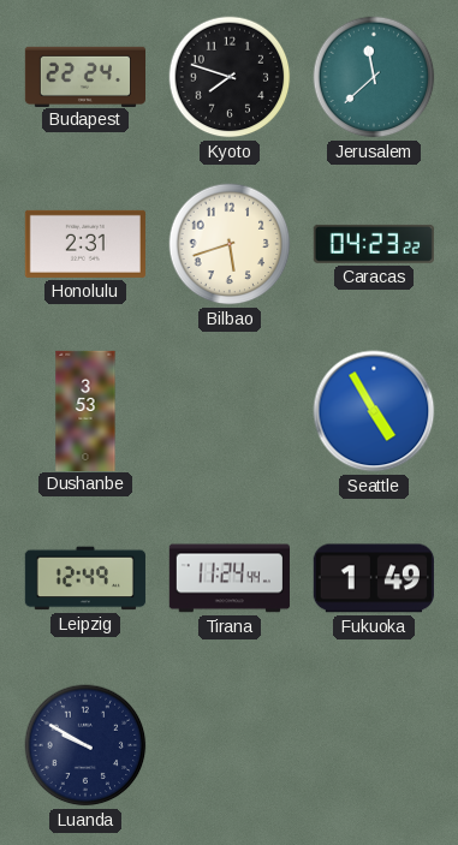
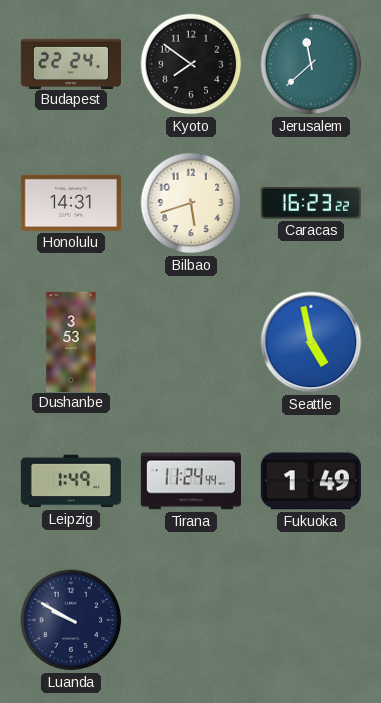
Kyoto: 7:48 -> 7:51
Honolulu: 2:31 -> 14:31
Caracas: 04:23 -> 16:23
Seattle: 4:55 -> 4:58
Leipzig: 12:49 -> 1:49
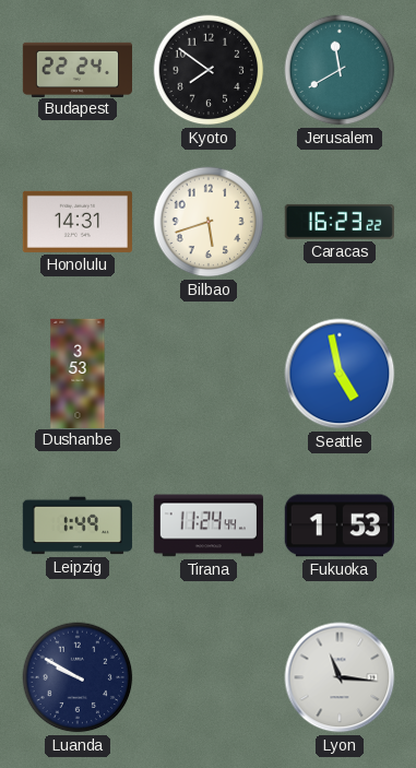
Jerusalem: 11:38 -> 11:40
Fukuoka: 1:49 -> 1:53
Lyon: none -> 11:16
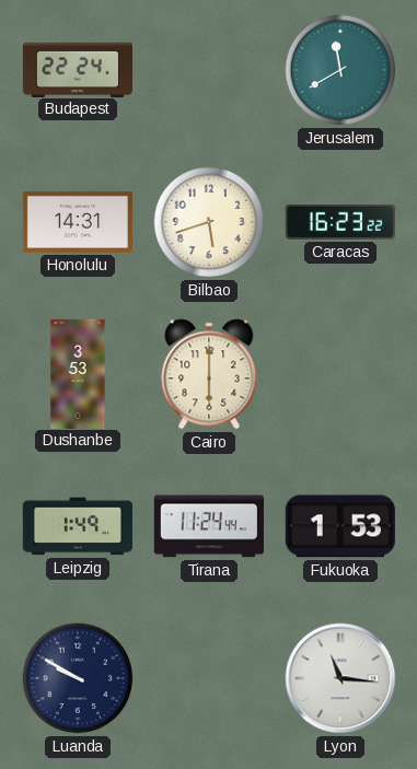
Kyoto: 7:51 -> none
Cairo: none -> 6:00
Seattle: 4:58 -> none
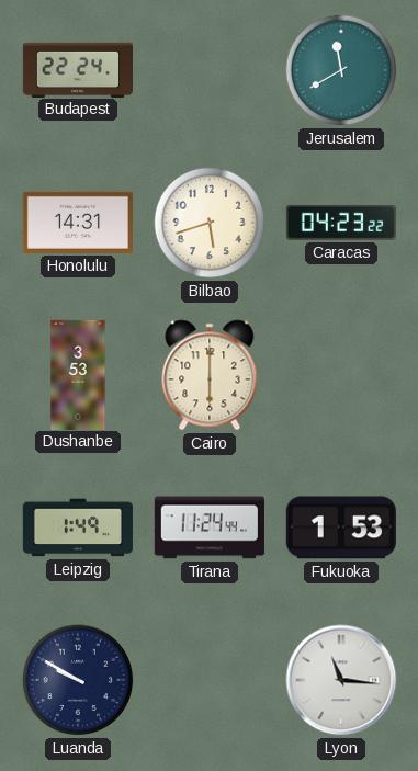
Caracas: 16:23 -> 04:23
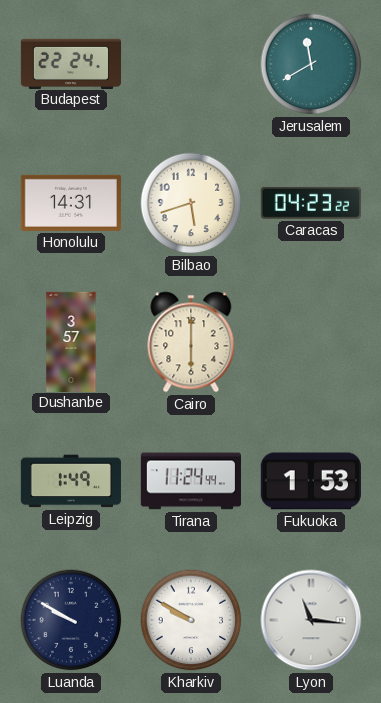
Dushanbe: 3:53 -> 3:57
Kharkiv: none -> 9:50
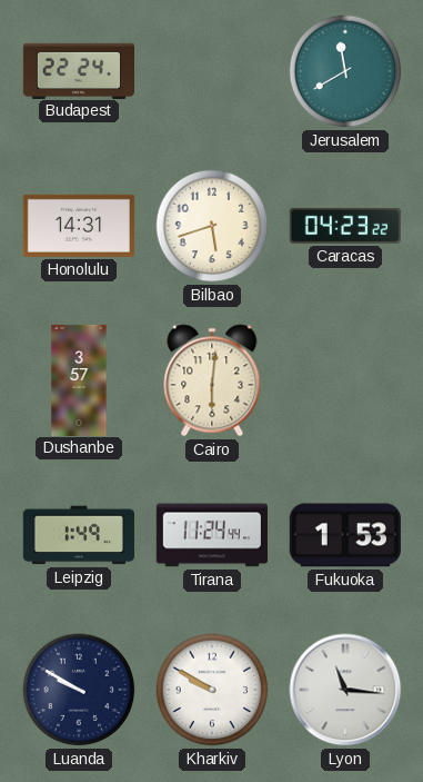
Cairo: 6:00 -> 6:01
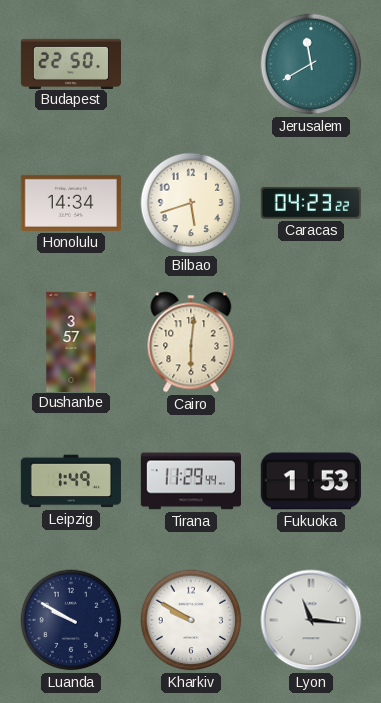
Budapest: 22:24 -> 22:50
Honolulu: 14:31 -> 14:34
Tirana: 11:24 -> 11:29
